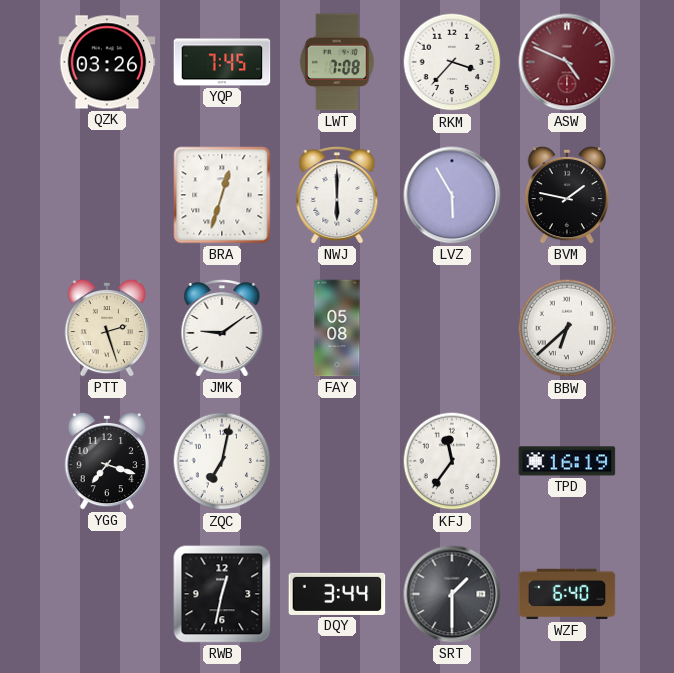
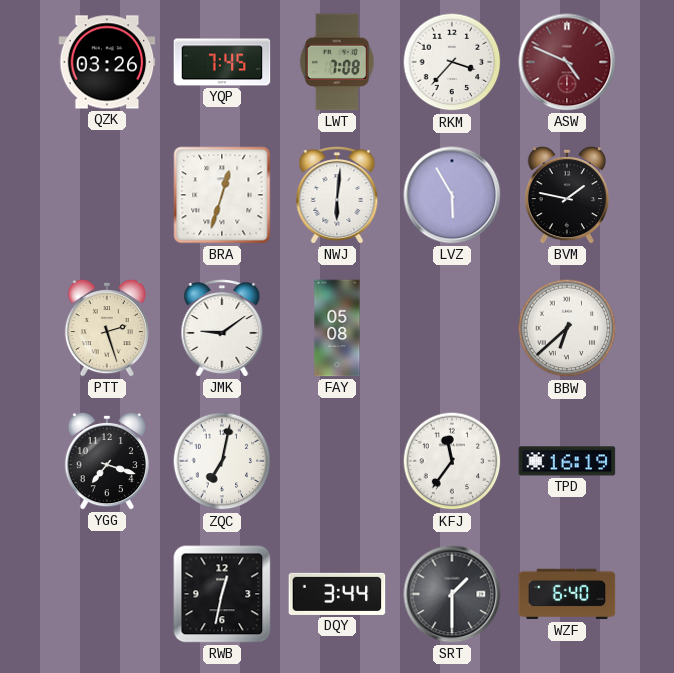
NWJ: 6:00 -> 6:01
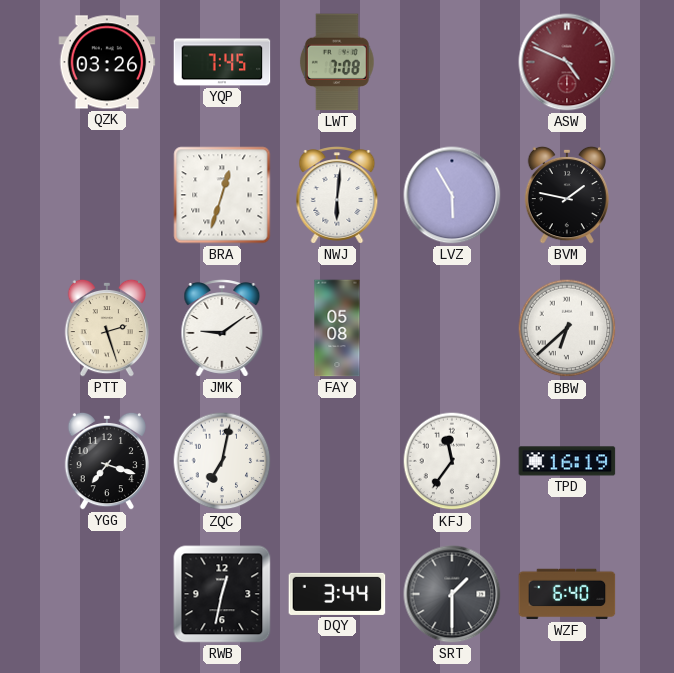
RKM: 3:37 -> none
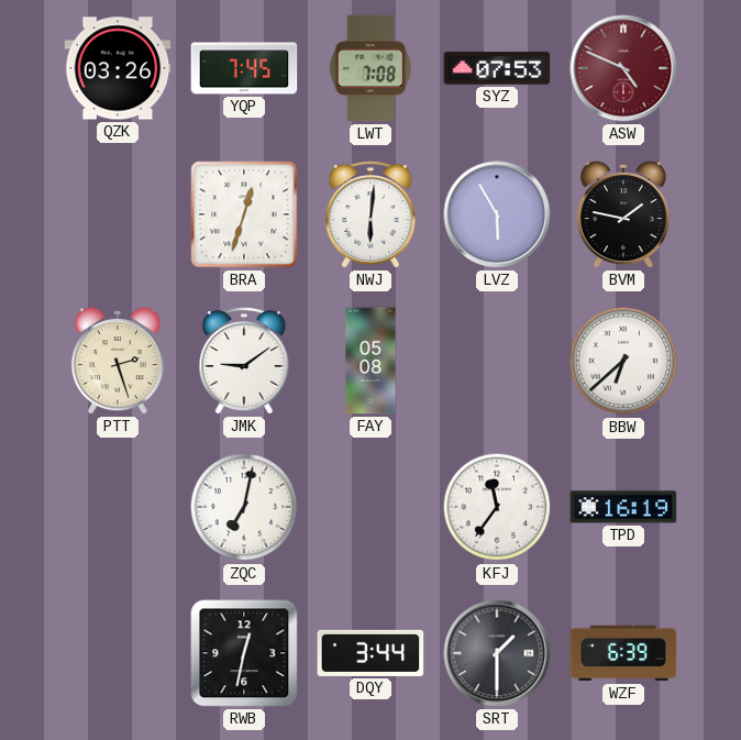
SYZ: none -> 07:53
YGG: 7:18 -> none
WZF: 6:40 -> 6:39
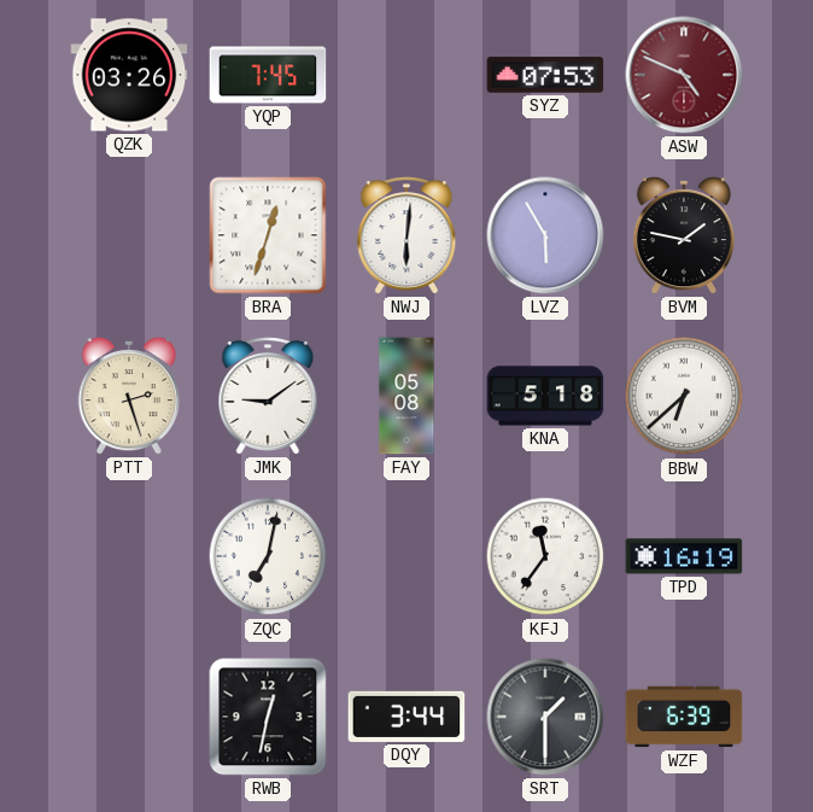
LWT: 7:08 -> none
KNA: none -> 5:18
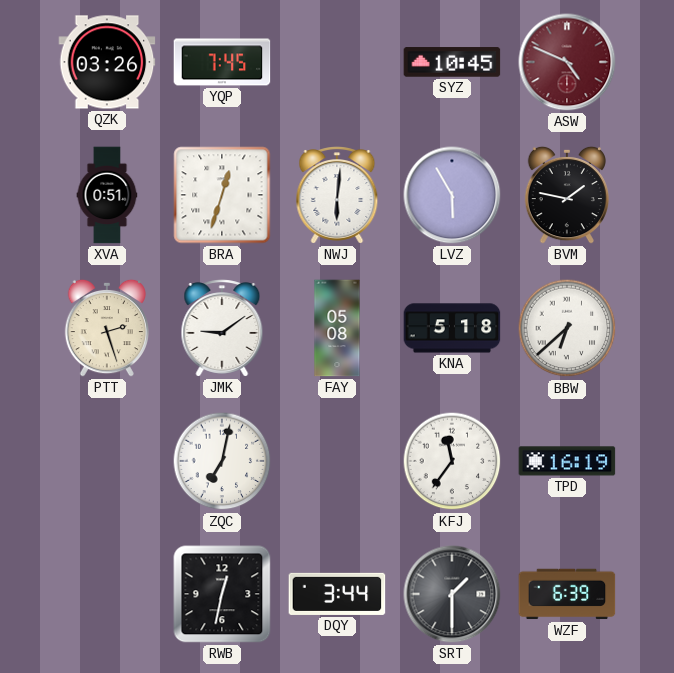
SYZ: 07:53 -> 10:45
XVA: none -> 0:51
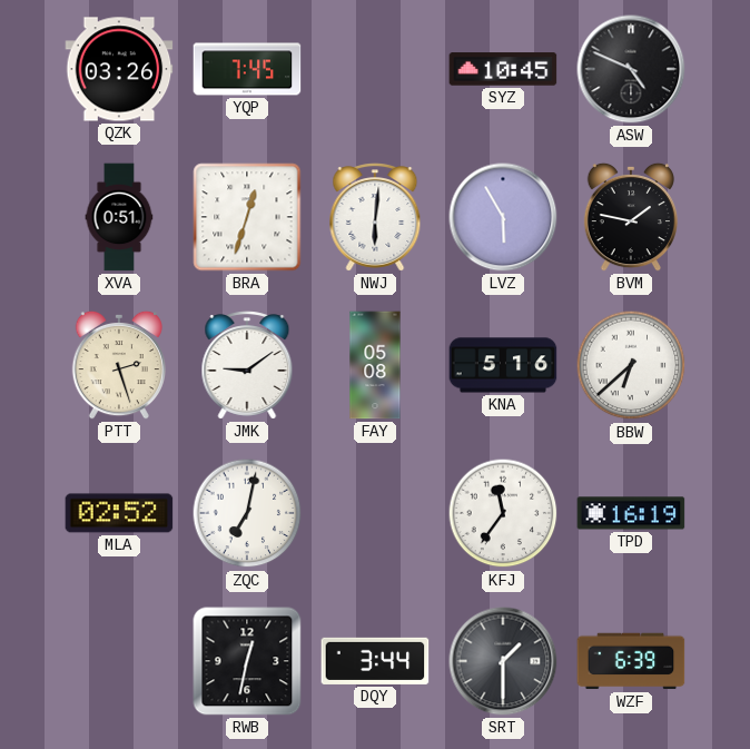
ASW dial: burgundy -> black
KNA: 5:18 -> 5:16
MLA: none -> 02:52
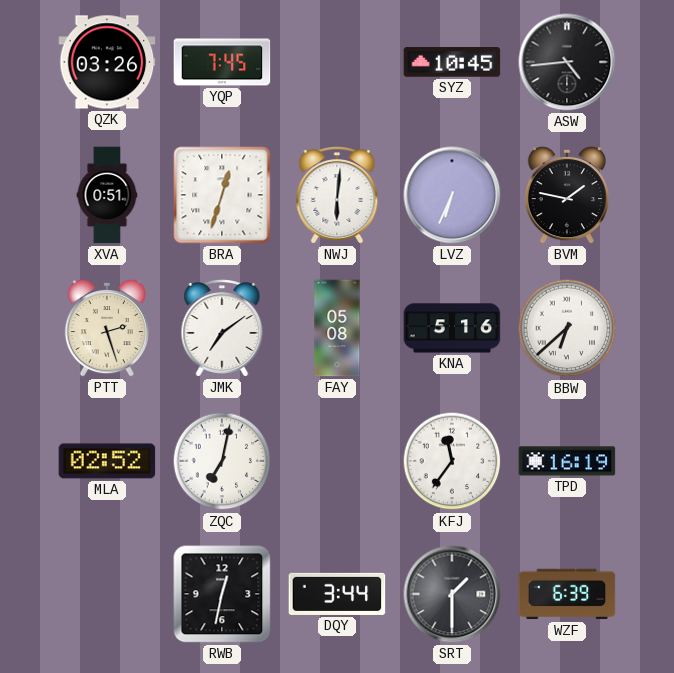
ASW: 4:49 -> 4:44
LVZ: 5:55 -> 6:34
JMK: 9:09 -> 7:09
